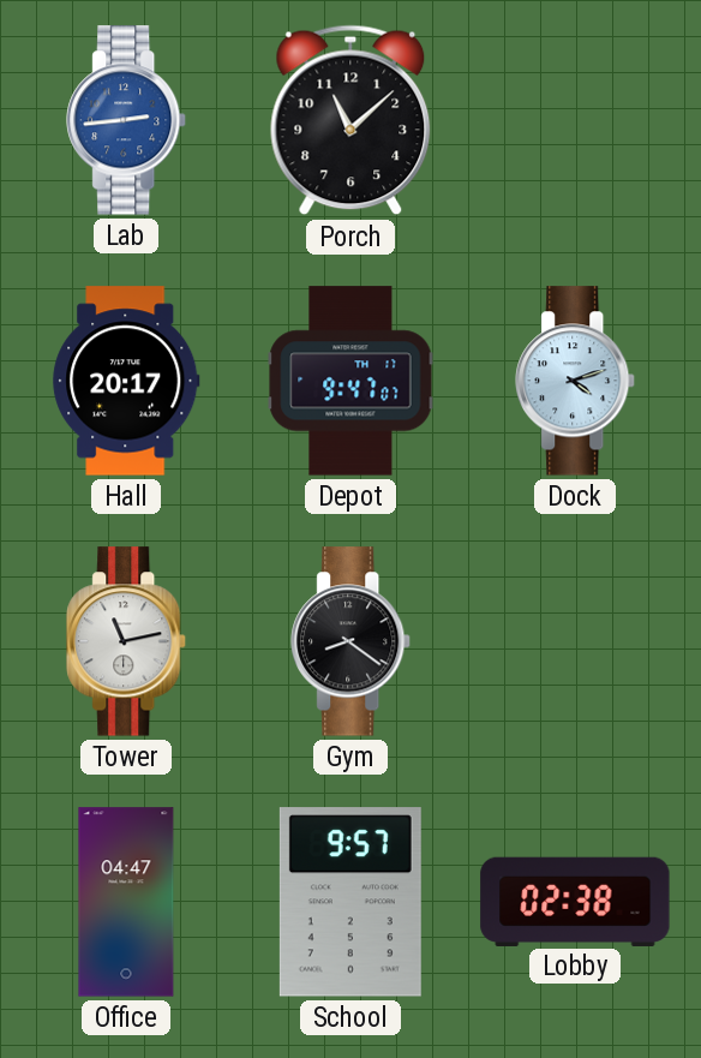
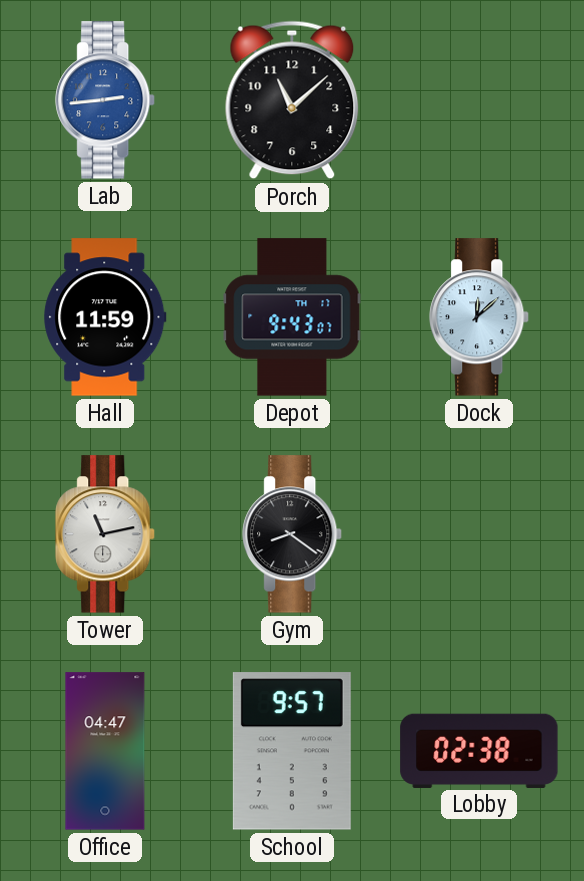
Hall: 20:17 -> 11:59
Depot: 9:47 -> 9:43
Dock: 4:12 -> 12:08
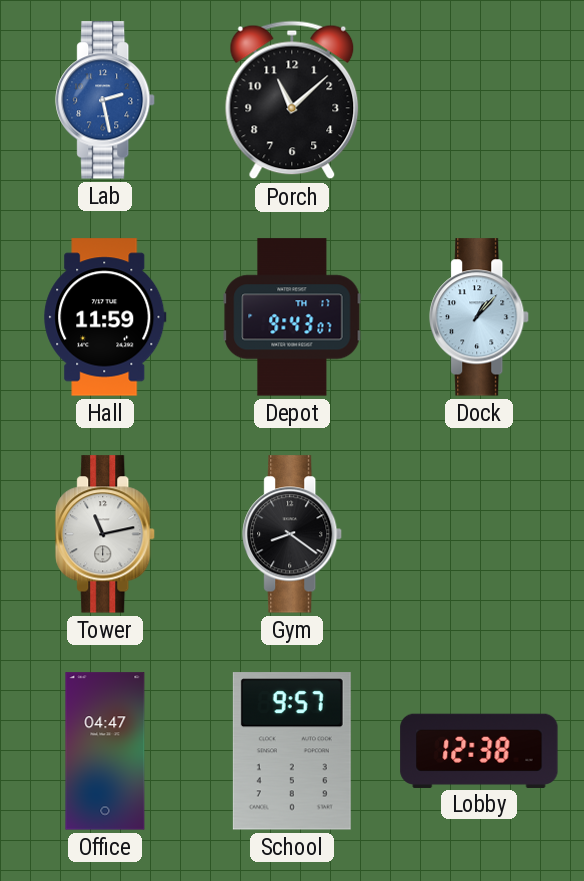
Lab: 2:44 -> 2:28
Dock: 12:08 -> 1:07
Lobby: 02:38 -> 12:38
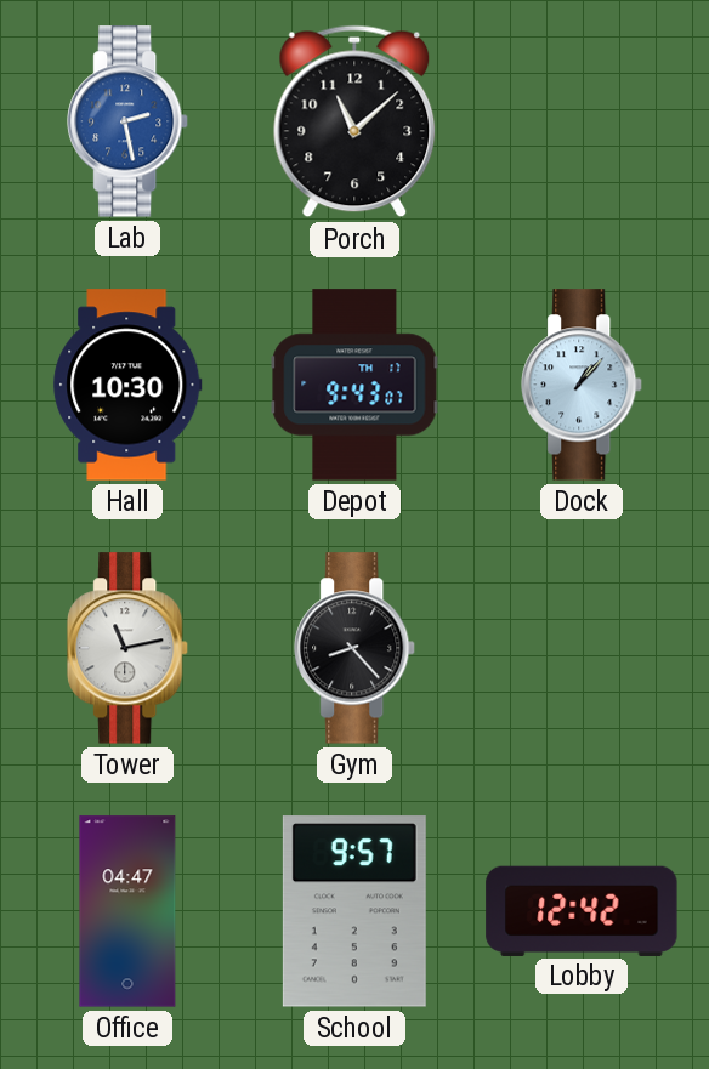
Hall: 11:59 -> 10:30
Gym: 8:21 -> 8:23
Lobby: 12:38 -> 12:42
